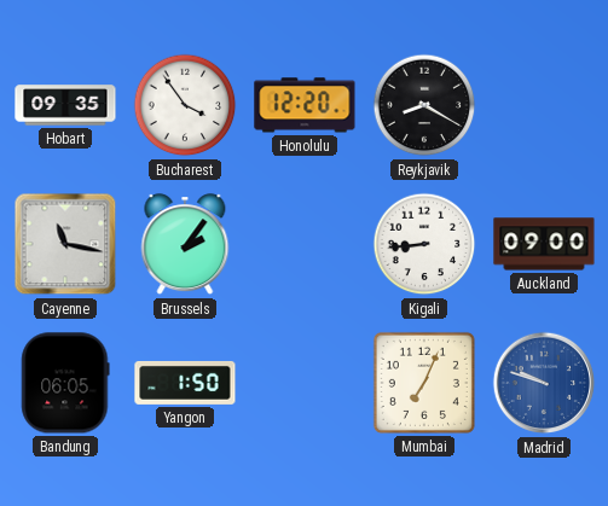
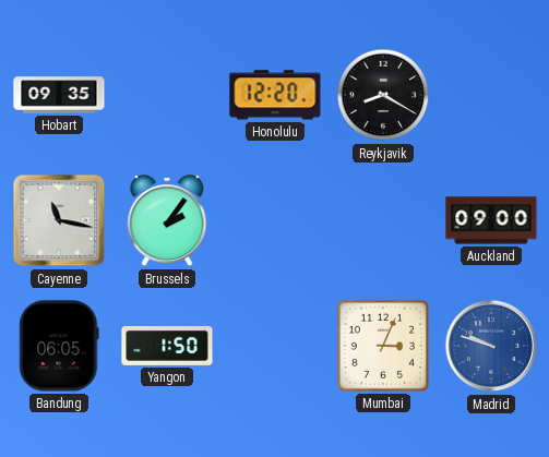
Bucharest: 3:54 -> none
Kigali: 8:44 -> none
Mumbai: 7:04 -> 3:04
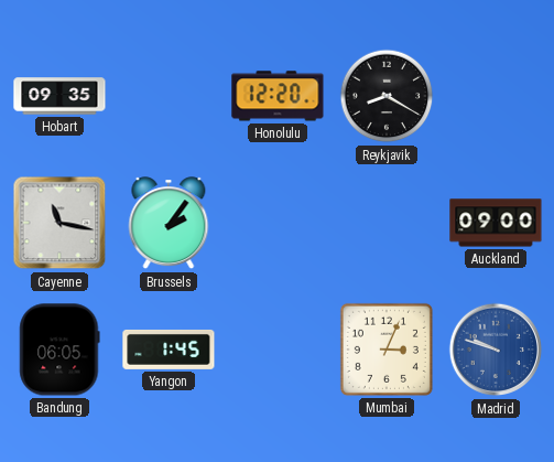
Yangon: 1:50 -> 1:45
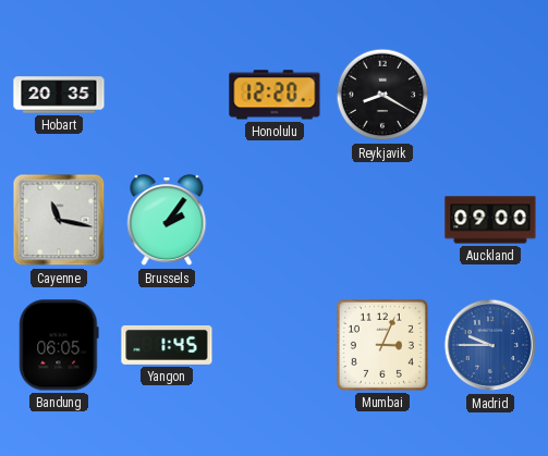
Hobart: 09:35 -> 20:35
Madrid: 9:48 -> 9:45
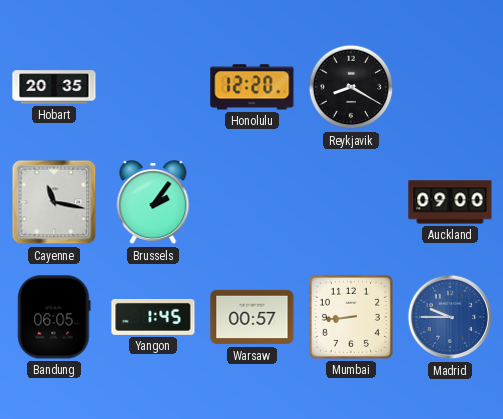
Warsaw: none -> 00:57
Mumbai: 3:04 -> 8:44
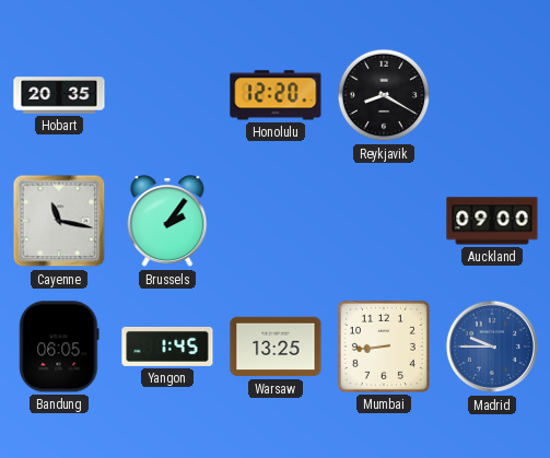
Warsaw: 00:57 -> 13:25
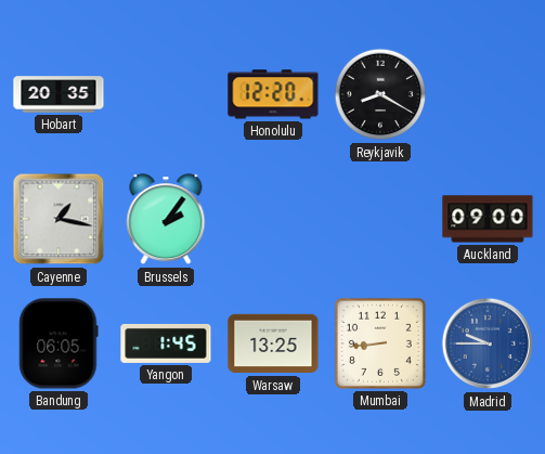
Cayenne: 11:17 -> 1:17
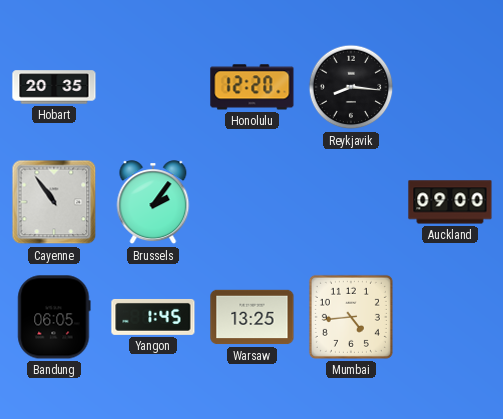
Reykjavik: 8:20 -> 8:16
Cayenne: 1:17 -> 10:54
Mumbai: 8:44 -> 4:44
Madrid: 9:45 -> none
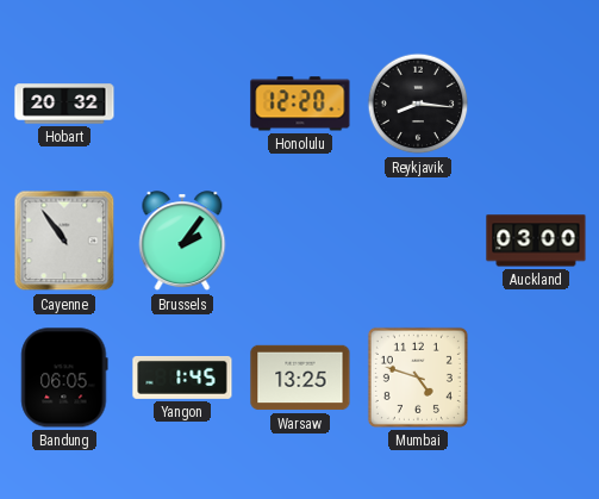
Hobart: 20:35 -> 20:32
Auckland: 09:00 -> 03:00
Mumbai: 4:44 -> 4:48
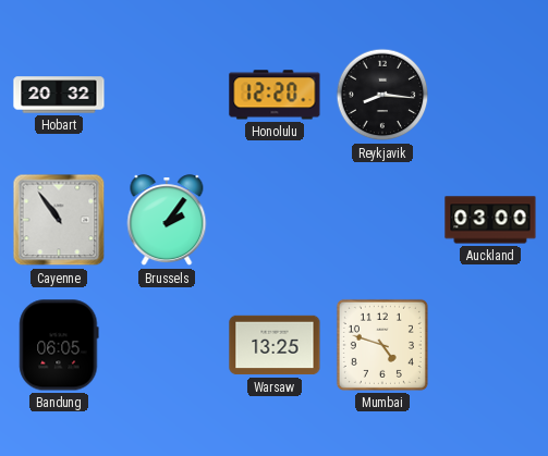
Yangon: 1:45 -> none
